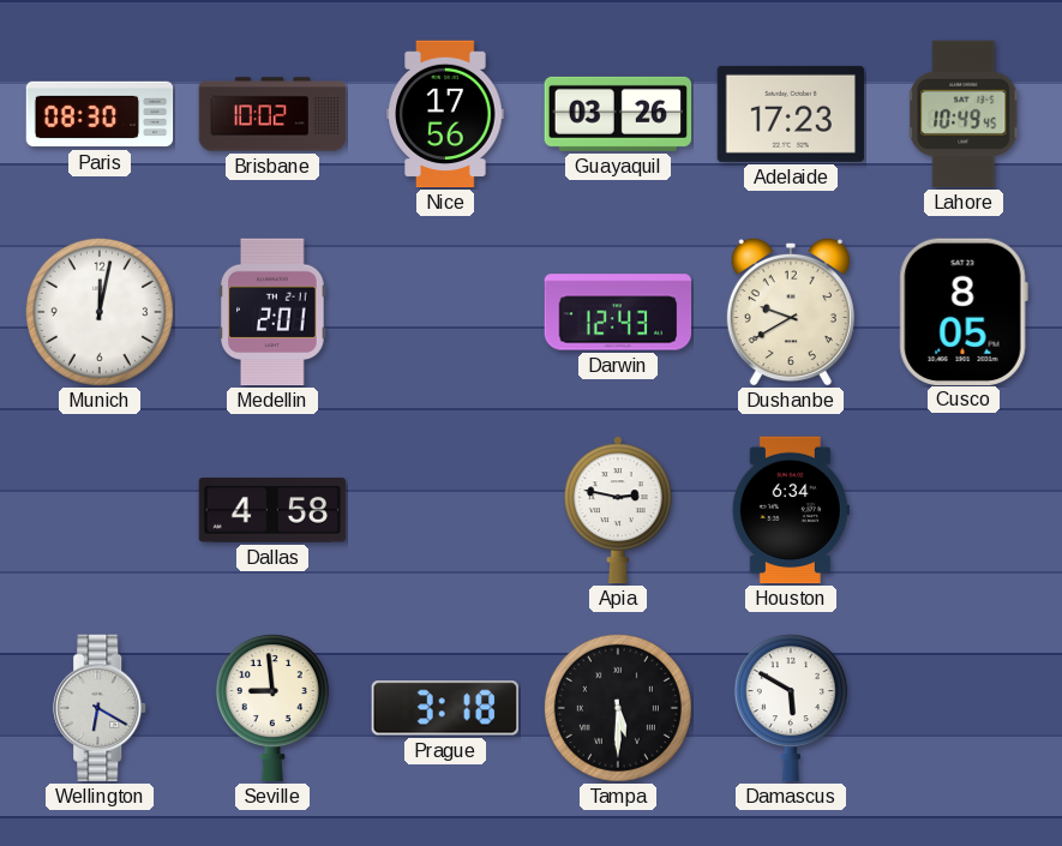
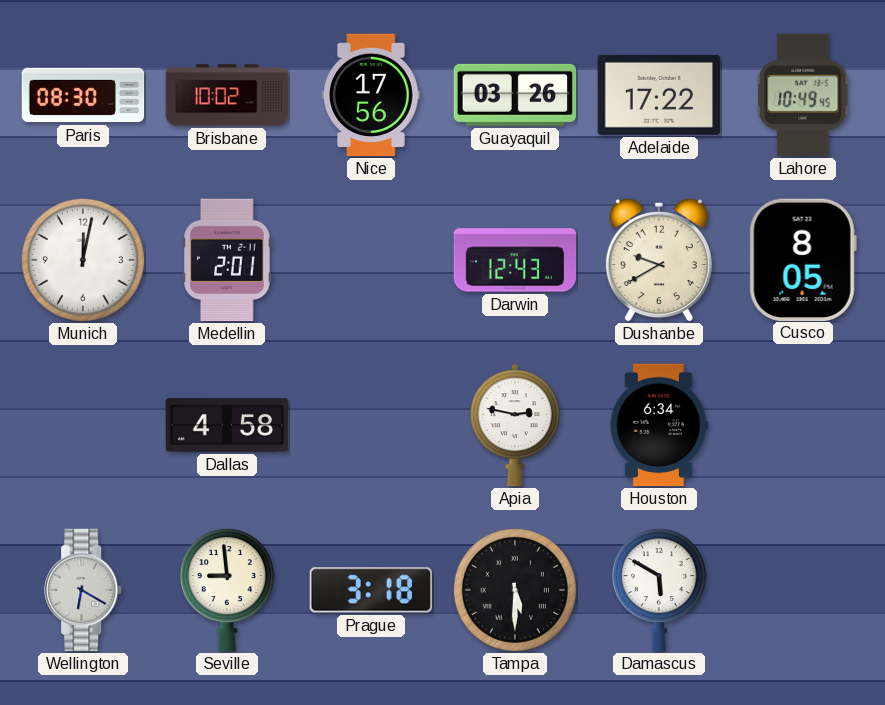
Adelaide: 17:23 -> 17:22
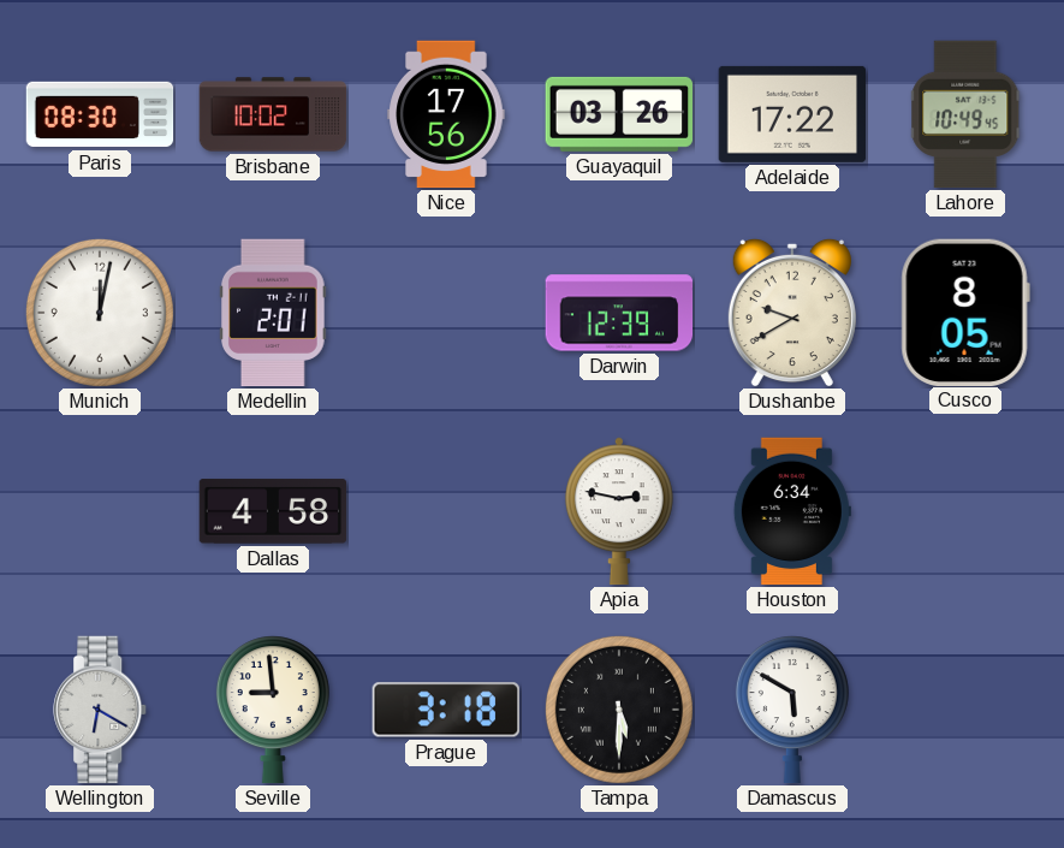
Darwin: 12:43 -> 12:39
